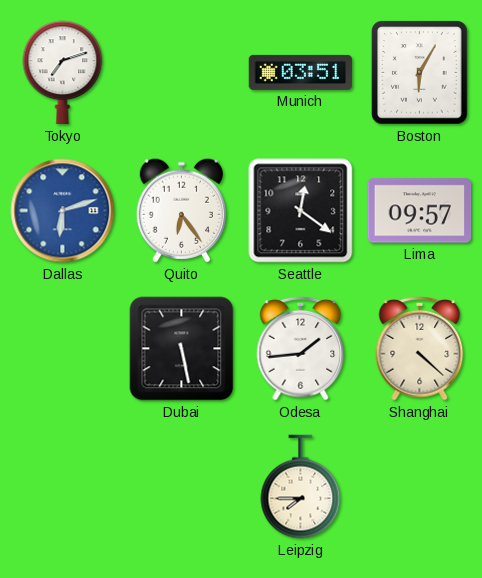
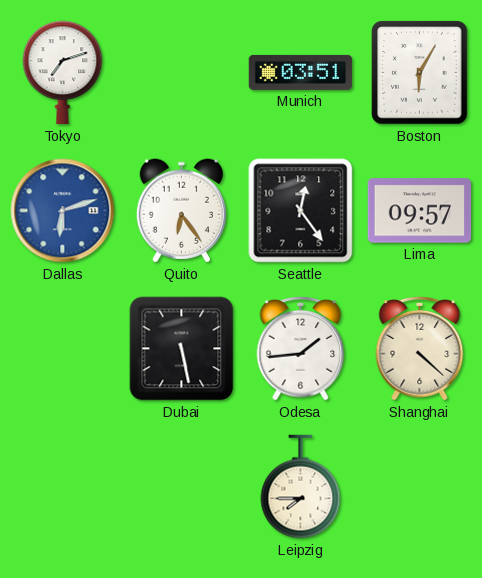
Seattle: 12:21 -> 12:24
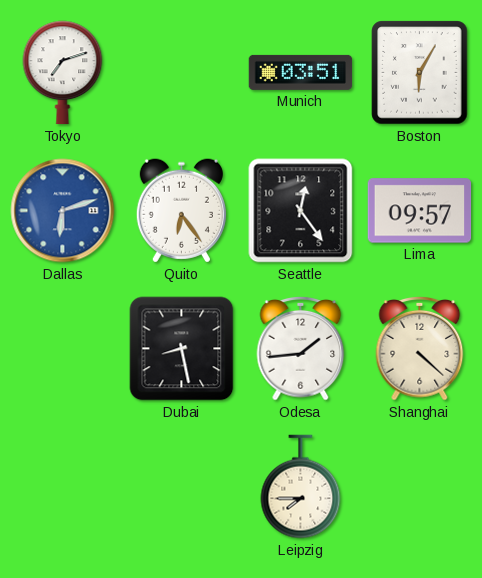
Dubai: 5:28 -> 8:28
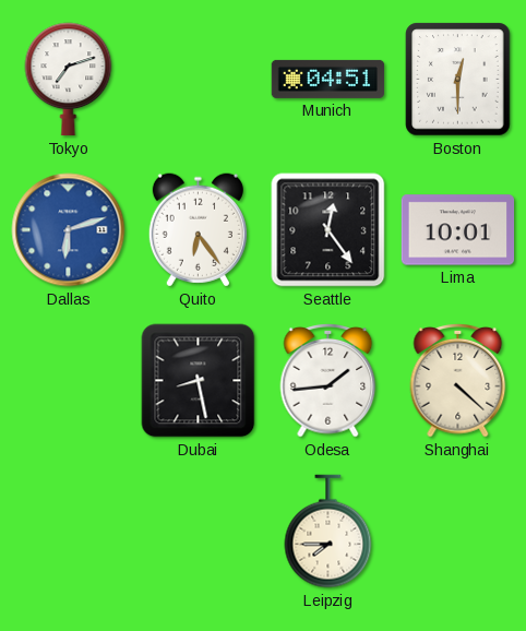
Munich: 03:51 -> 04:51
Boston: 6:05 -> 12:30
Lima: 09:57 -> 10:01
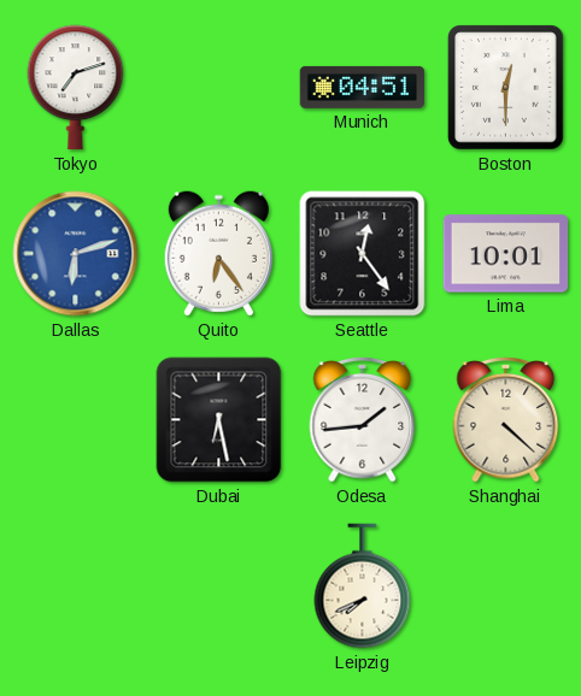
Dubai: 8:28 -> 6:28
Leipzig: 7:45 -> 7:41
